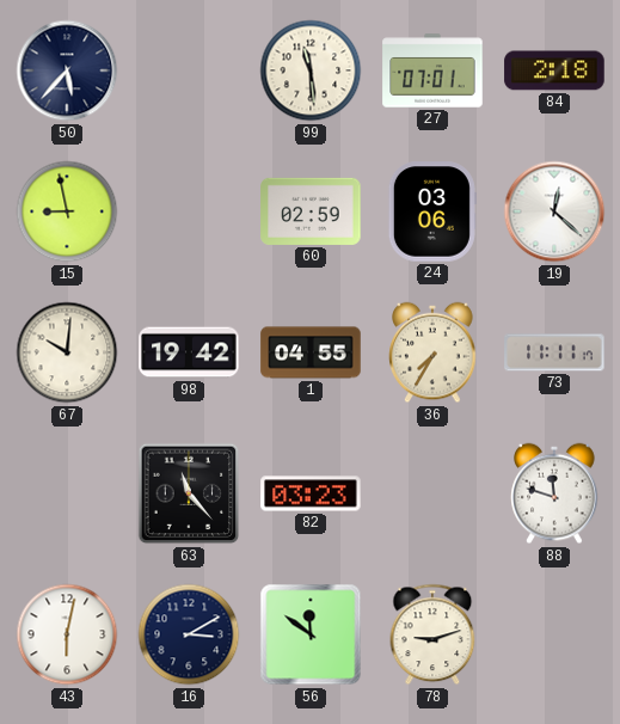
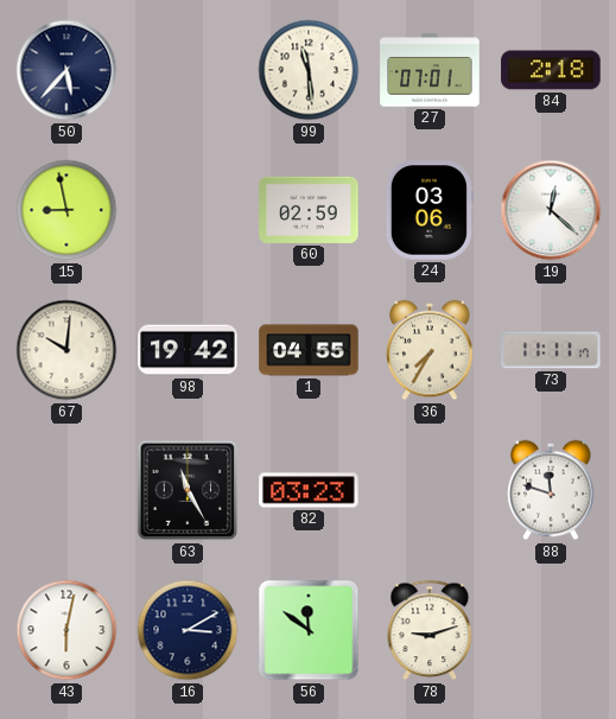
63: 11:23 -> 11:25
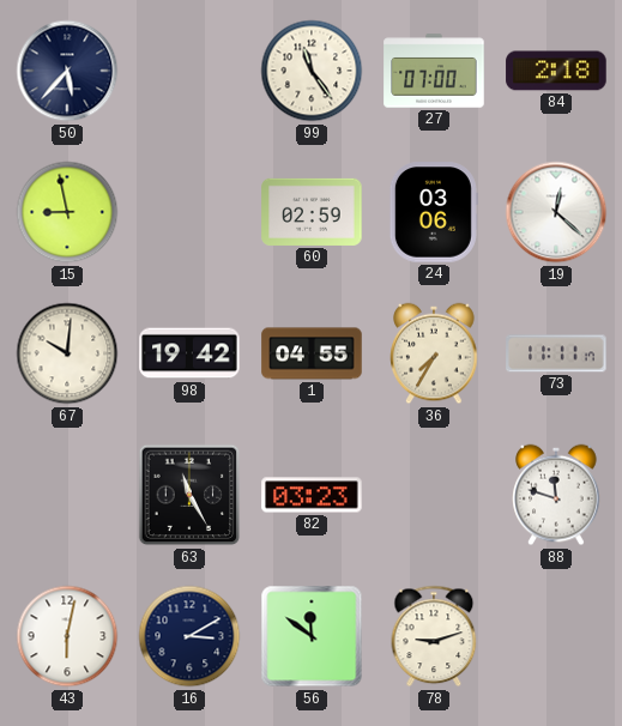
99: 11:29 -> 11:24
27: 07:01 -> 07:00
